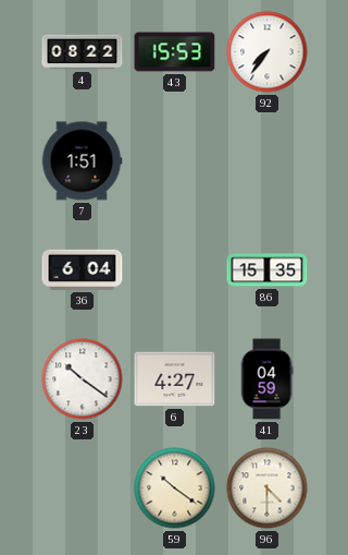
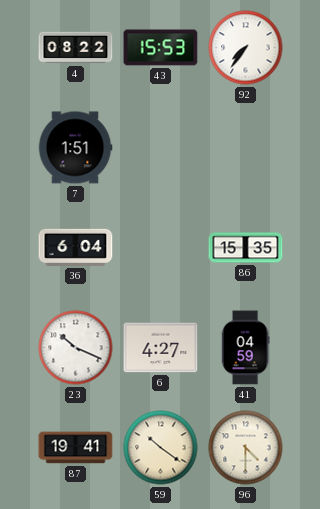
23: 10:21 -> 10:19
87: none -> 19:41
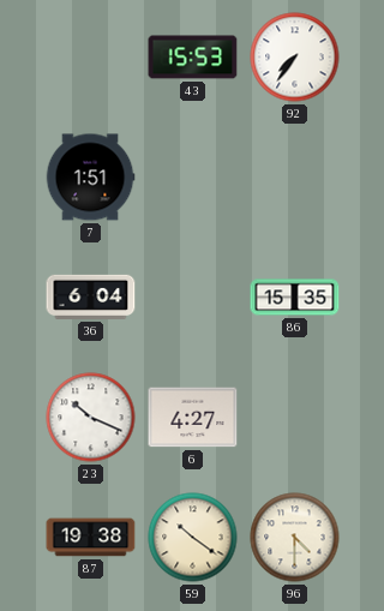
4: 08:22 -> none
41: 04:59 -> none
87: 19:41 -> 19:38
